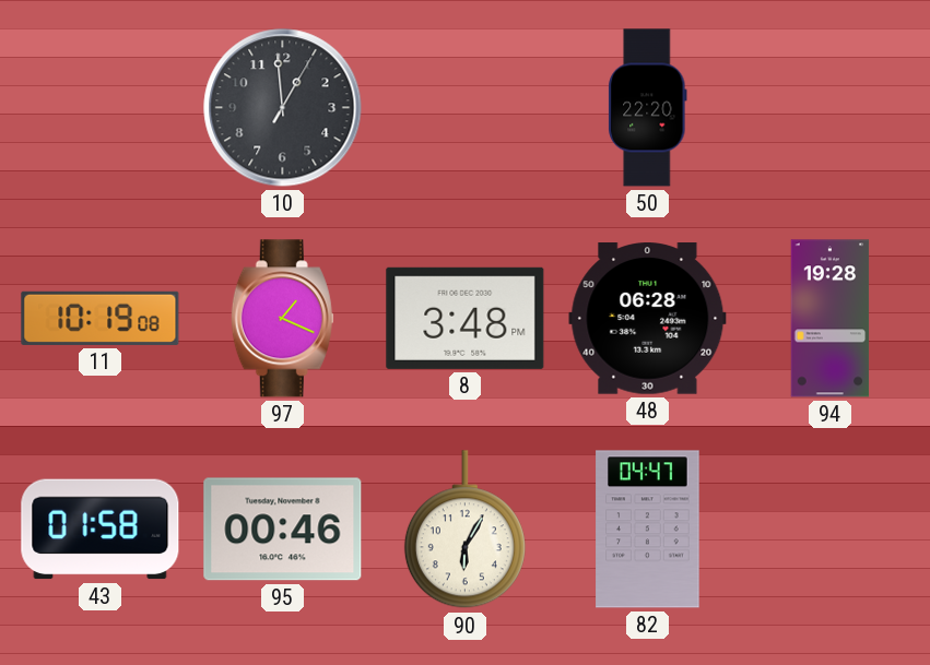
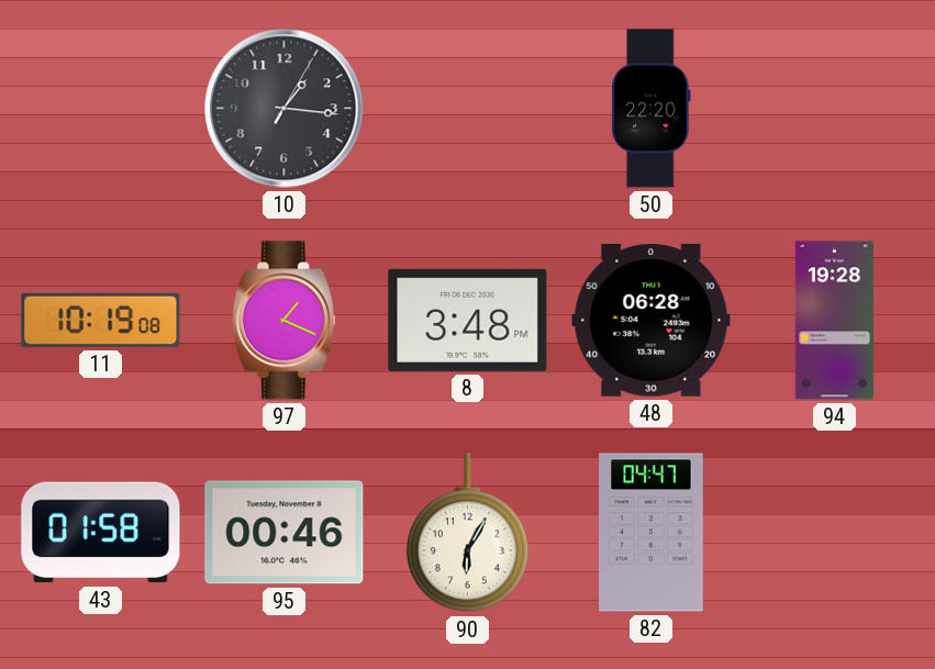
10: 12:59 -> 1:16
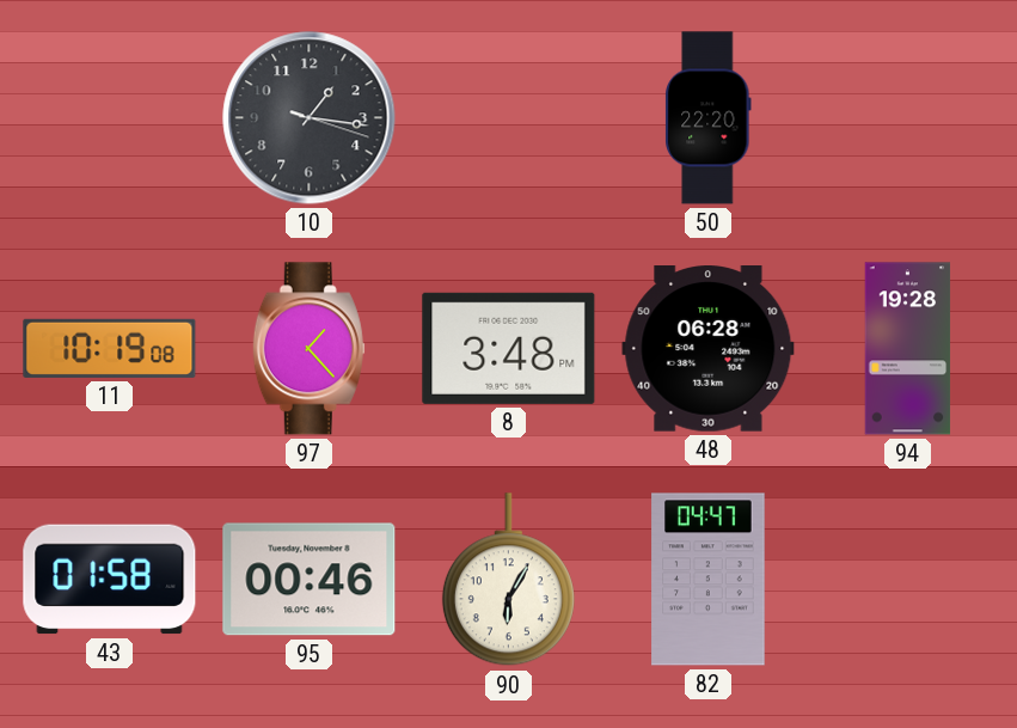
10: 1:16:05 -> 1:16:18
97: 1:19 -> 1:23
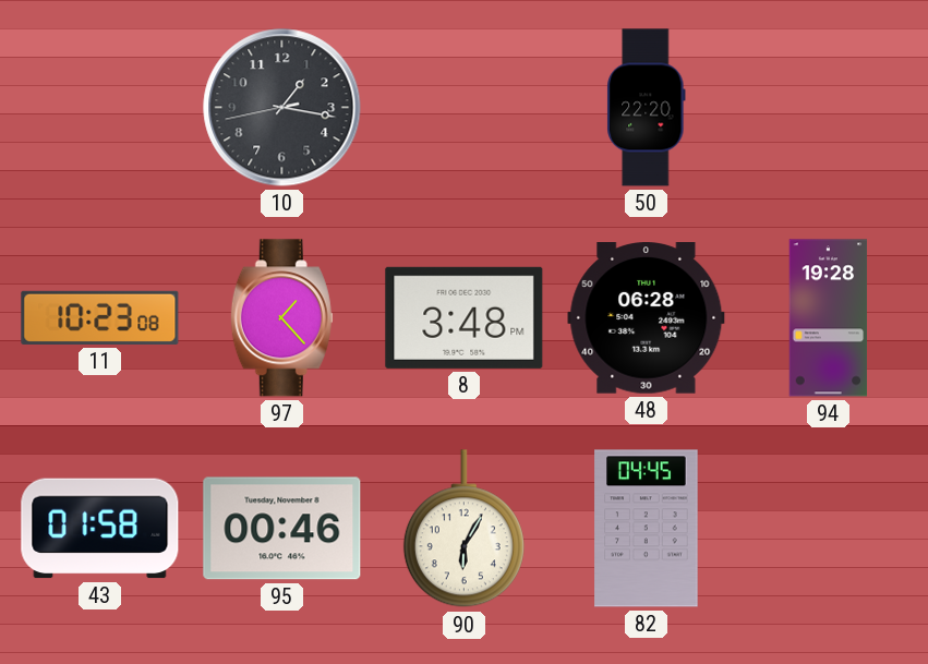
10: 1:16:18 -> 1:16:43
11: 10:19 -> 10:23
82: 04:47 -> 04:45
